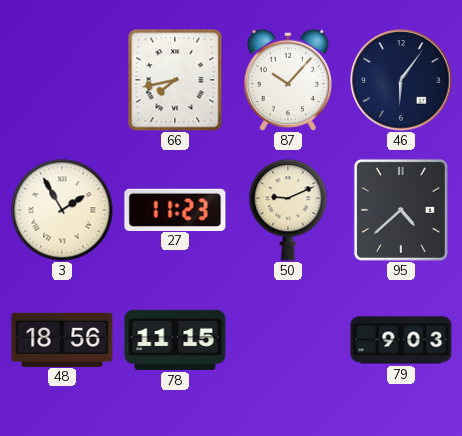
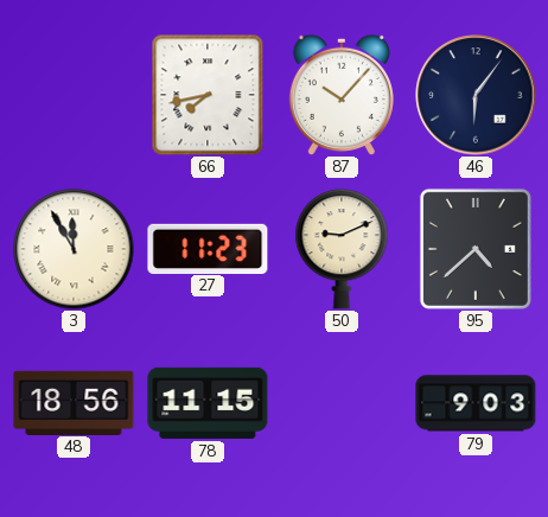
3: 1:55 -> 11:55
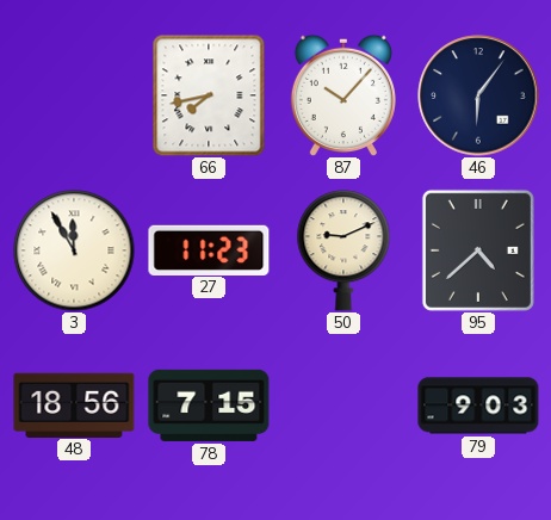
78: 11:15 -> 7:15
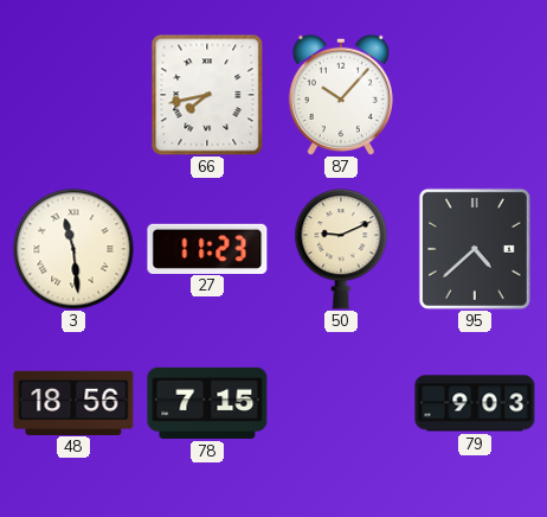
46: 6:06 -> none
3: 11:55 -> 11:29
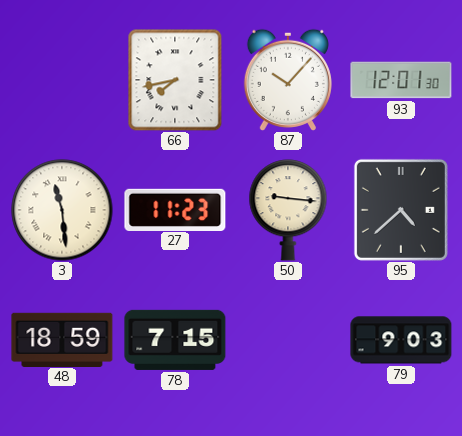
93: none -> 12:01
50: 9:11 -> 9:16
48: 18:56 -> 18:59
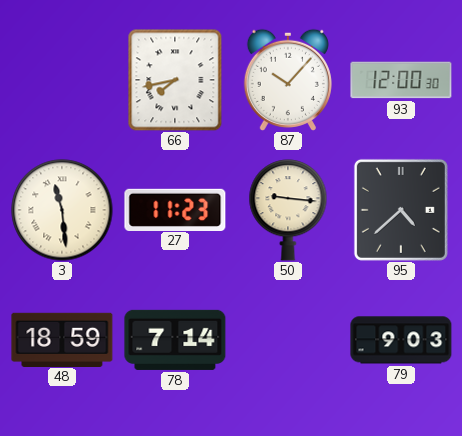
93: 12:01 -> 12:00
78: 7:15 -> 7:14
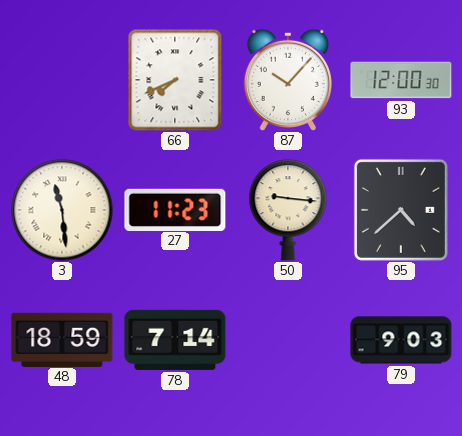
66: 7:43 -> 7:41
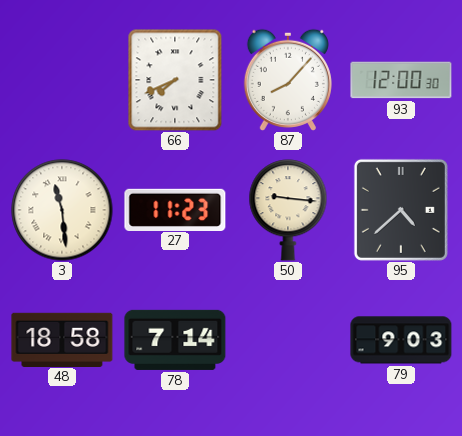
87: 10:07 -> 8:07
48: 18:59 -> 18:58
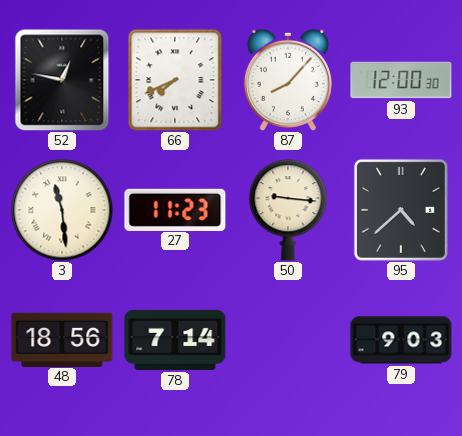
52: none -> 12:47
48: 18:58 -> 18:56
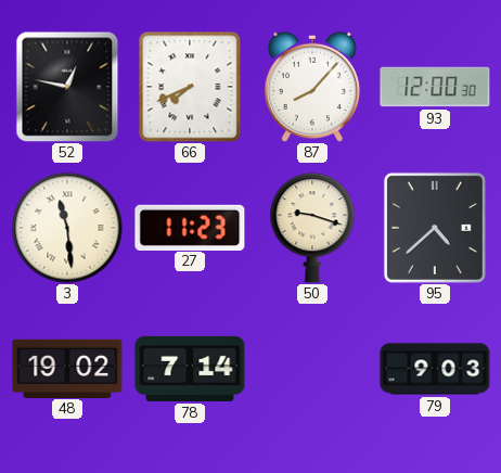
50: 9:16 -> 9:18
48: 18:56 -> 19:02
